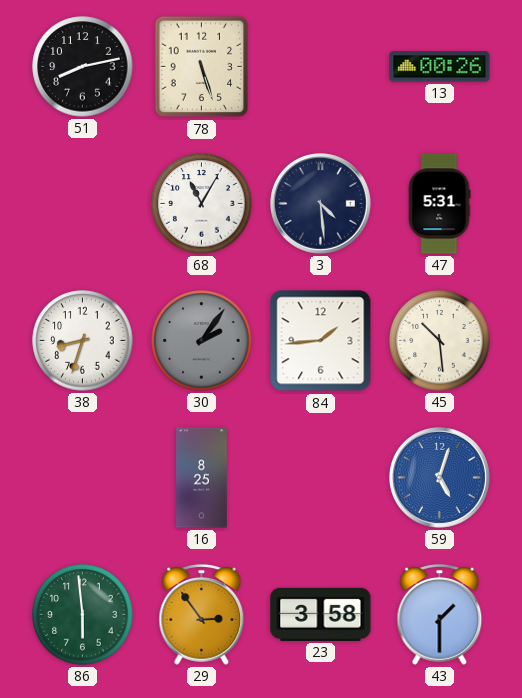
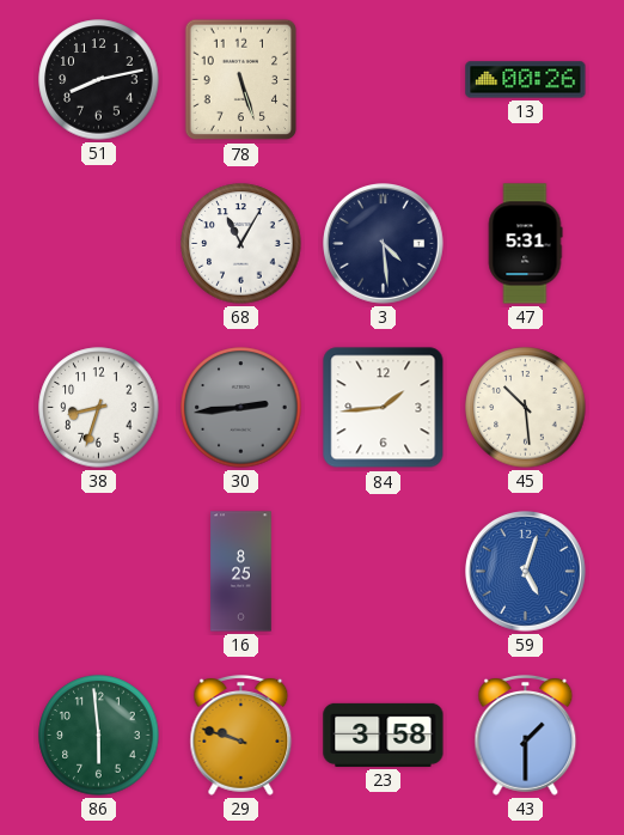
30: 2:06 -> 2:44
29: 2:54 -> 9:48
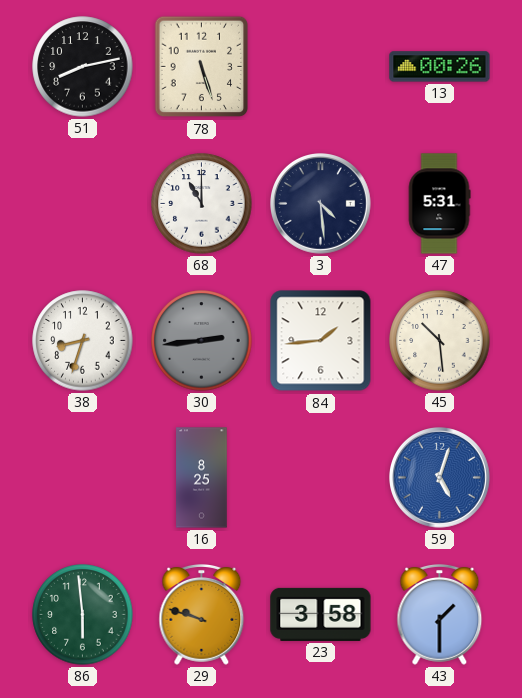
68: 11:05 -> 11:00
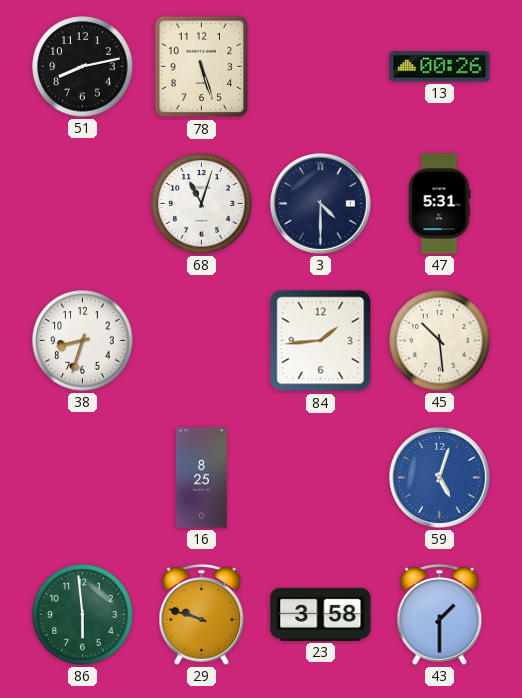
68: 11:00 -> 11:03
3: 4:29 -> 4:30
30: 2:44 -> none
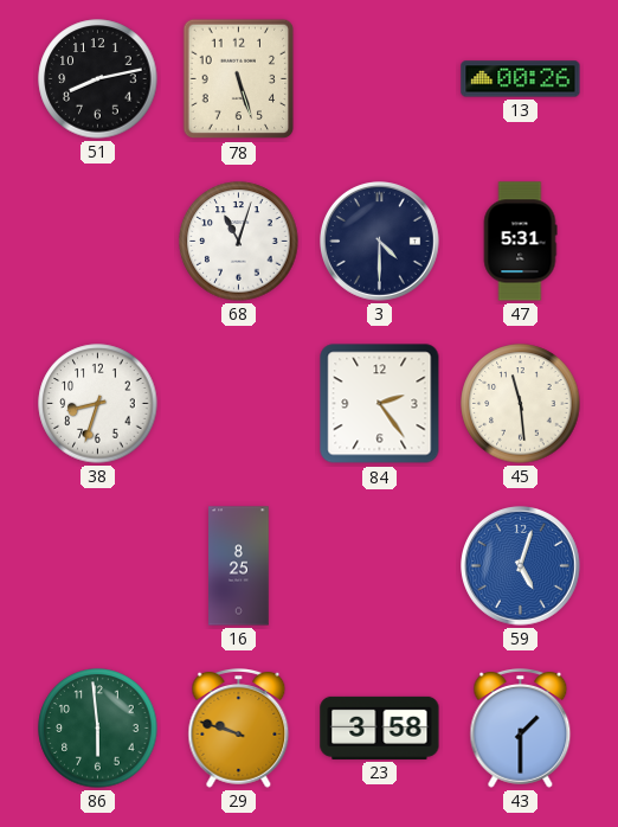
84: 1:44 -> 2:24
45: 10:29 -> 11:29
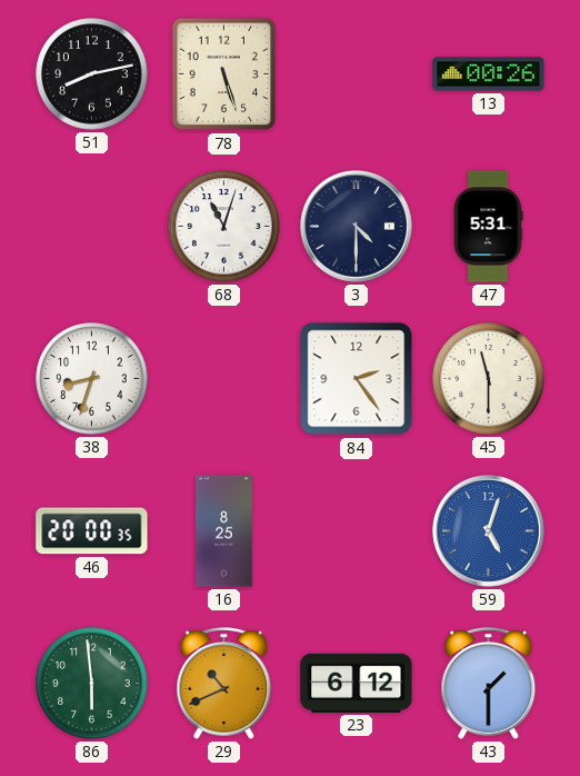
45: 11:29 -> 11:30
46: none -> 20:00
29: 9:48 -> 10:41
23: 3:58 -> 6:12
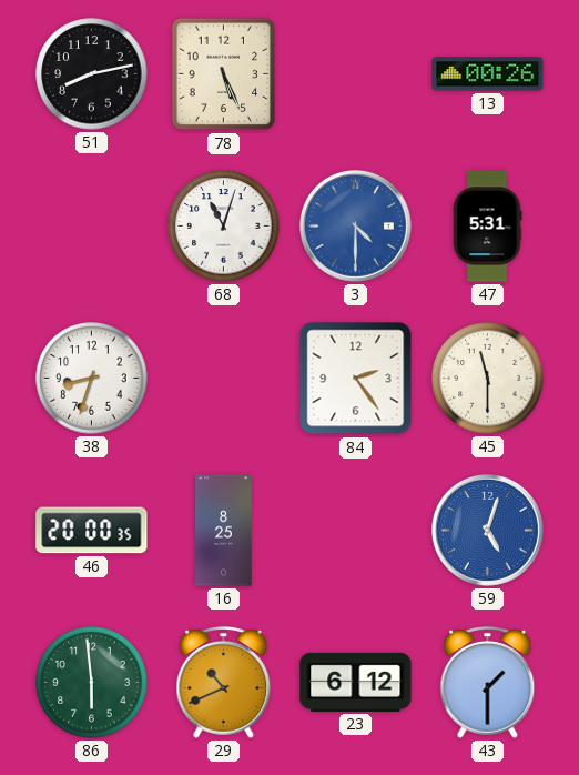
78: 5:27 -> 5:26
3 dial: navy -> blue
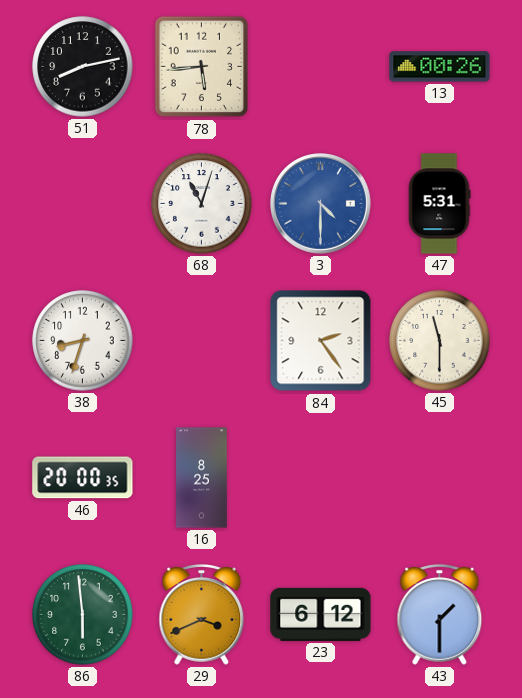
78: 5:26 -> 5:44
59: 5:03 -> none
29: 10:41 -> 3:41
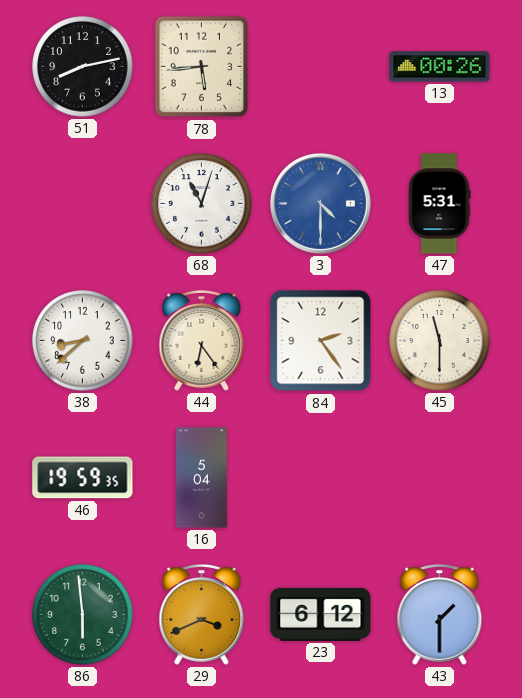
38: 8:33 -> 8:38
44: none -> 6:24
46: 20:00 -> 19:59
16: 8:25 -> 5:04
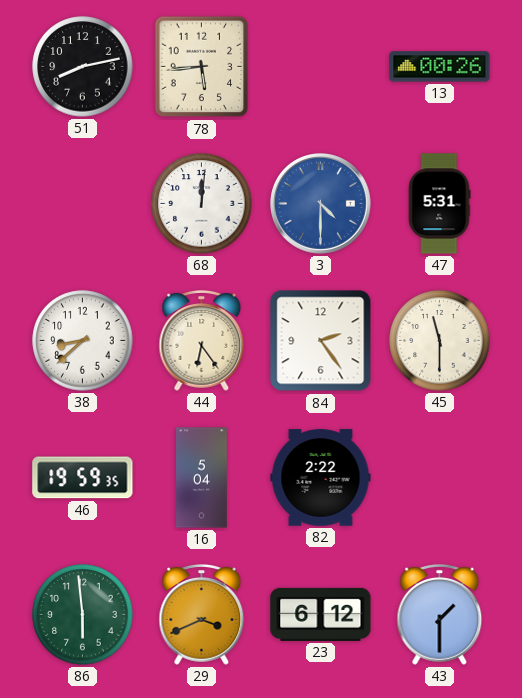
68: 11:03 -> 12:01
82: none -> 2:22
